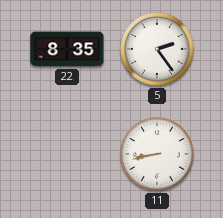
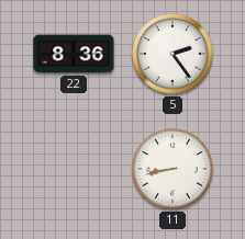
22: 8:35 -> 8:36
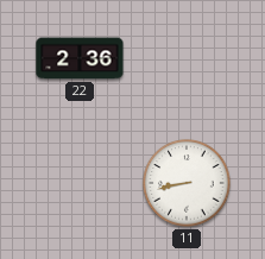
22: 8:36 -> 2:36
5: 2:24 -> none
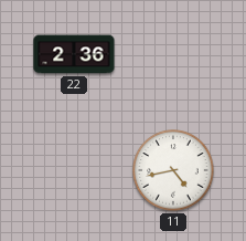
11: 8:43 -> 4:43
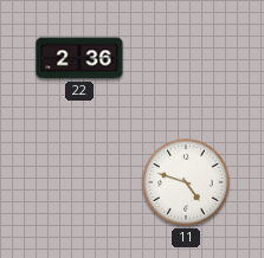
11: 4:43 -> 4:48
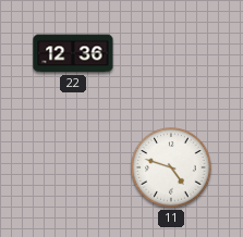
22: 2:36 -> 12:36
